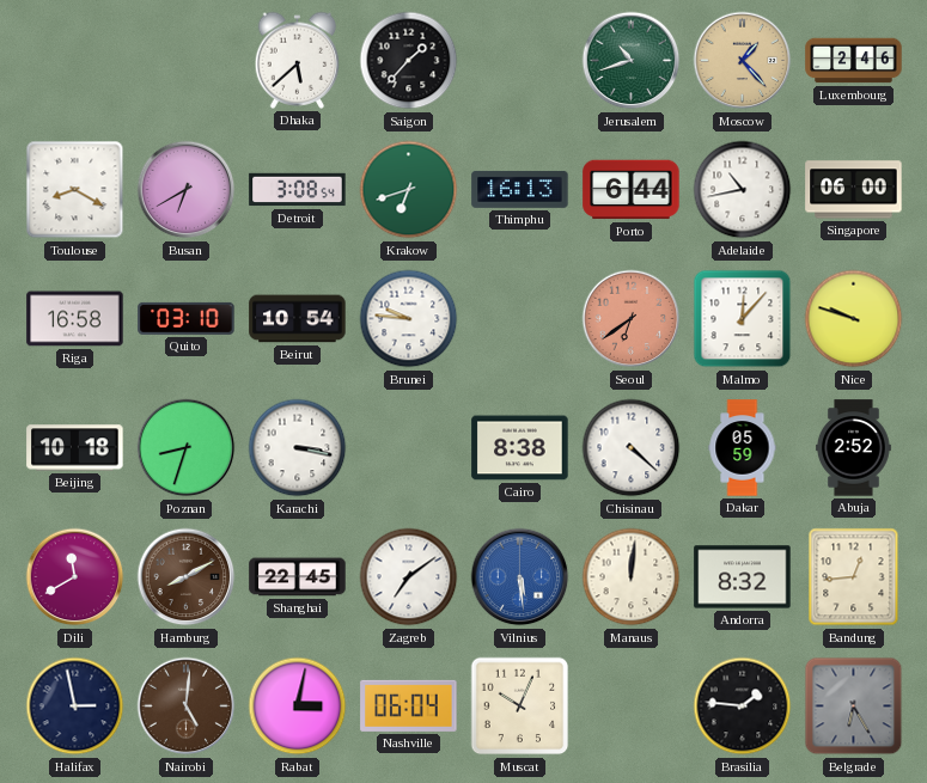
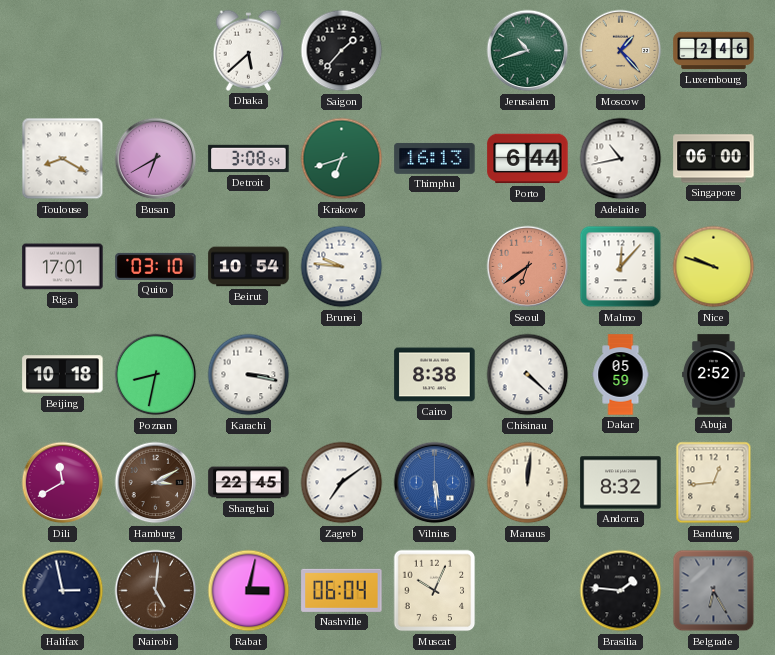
Riga: 16:58 -> 17:01
Poznan: 8:33 -> 8:32
Hamburg: 8:10 -> 3:10
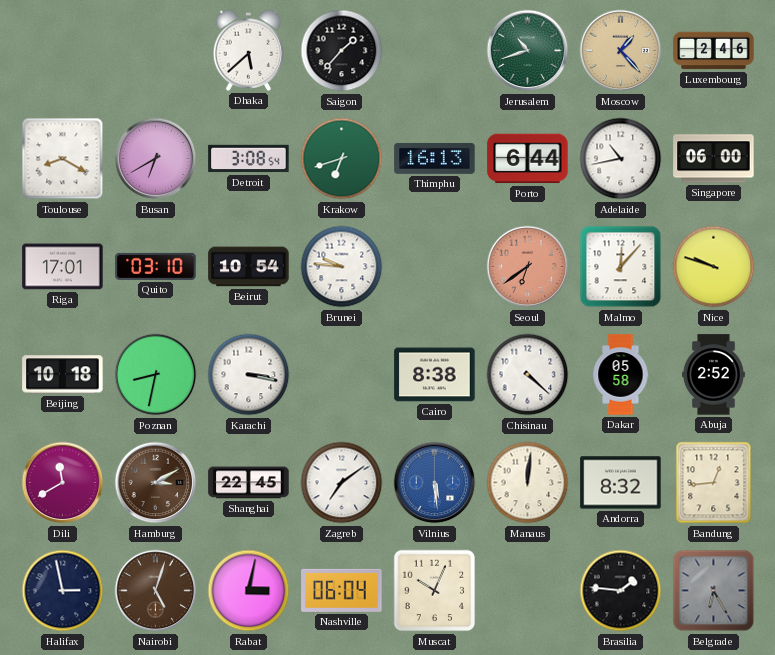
Dakar: 05:59 -> 05:58
Nairobi: 5:01 -> 5:03
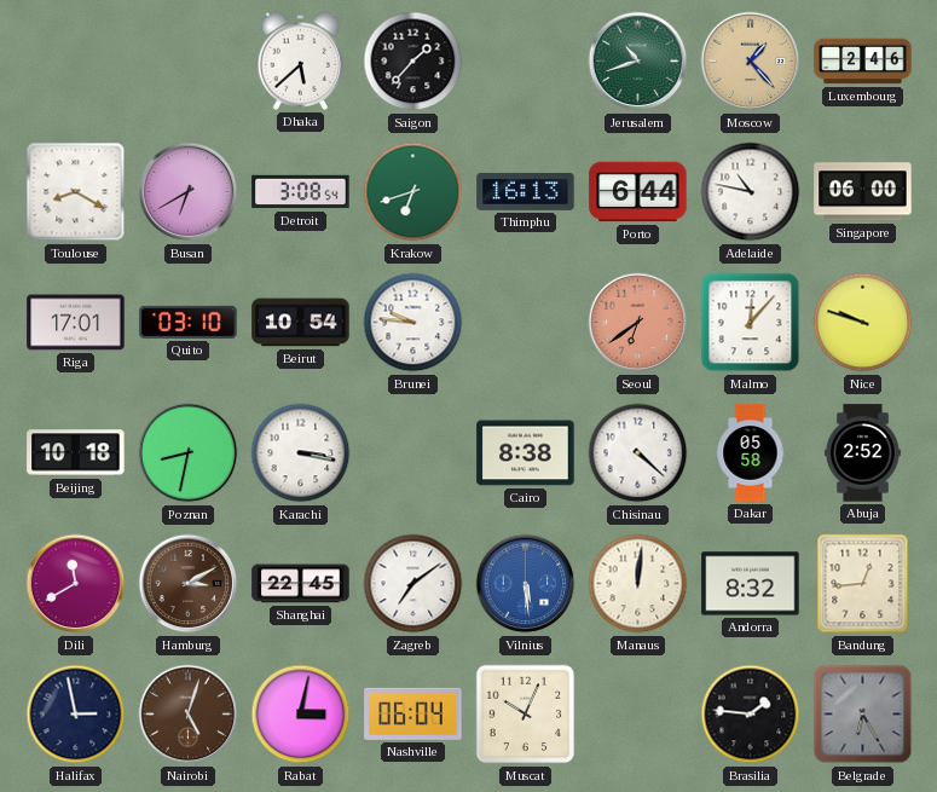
Adelaide: 10:43 -> 10:47
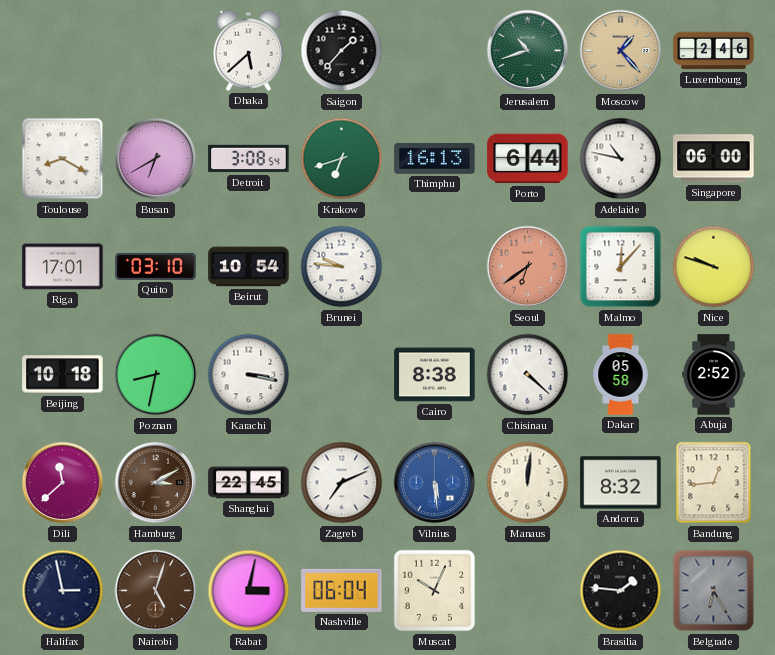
Dili: 11:40 -> 11:38
Zagreb: 7:09 -> 7:11
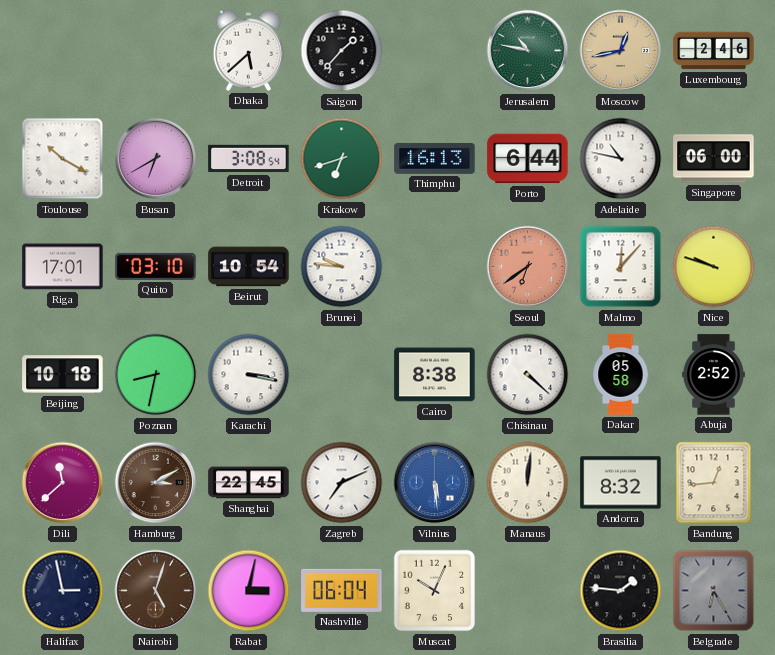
Jerusalem: 10:42 -> 10:47
Moscow: 1:23 -> 12:43
Toulouse: 8:20 -> 10:20
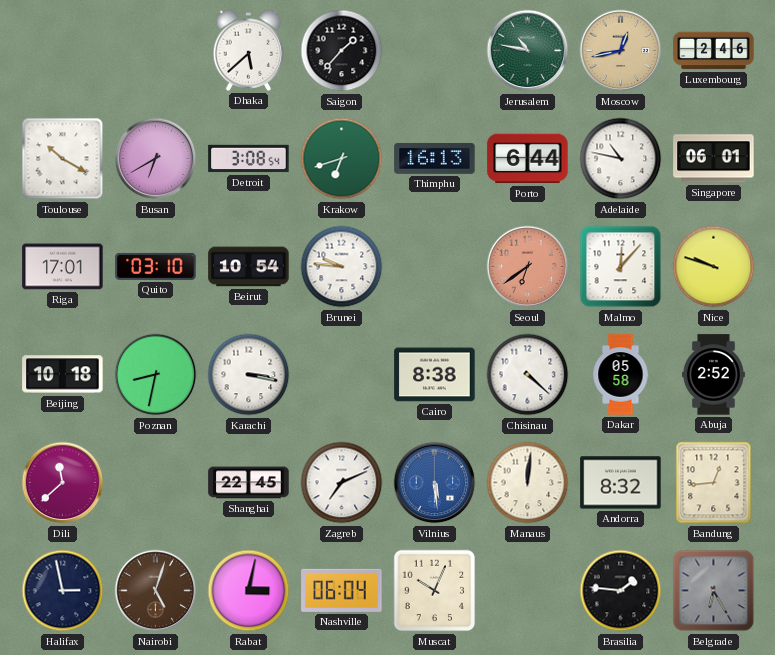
Singapore: 06:00 -> 06:01
Hamburg: 3:10 -> none
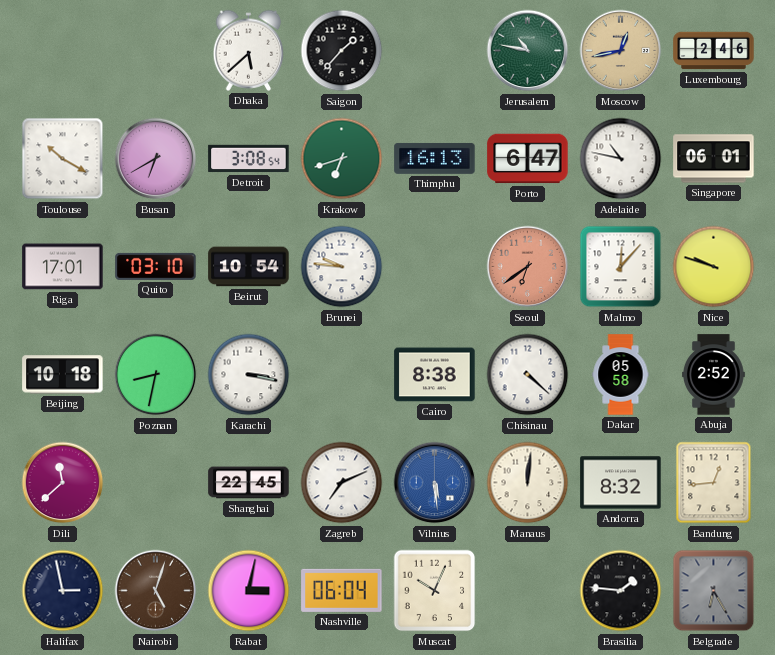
Porto: 6:44 -> 6:47
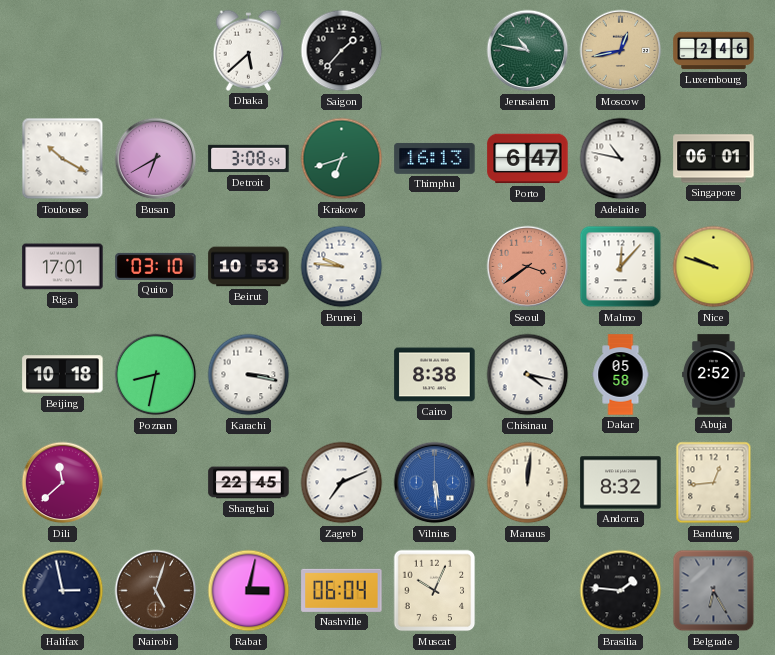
Beirut: 10:54 -> 10:53
Seoul: 6:39 -> 3:39
Chisinau: 4:22 -> 4:17
